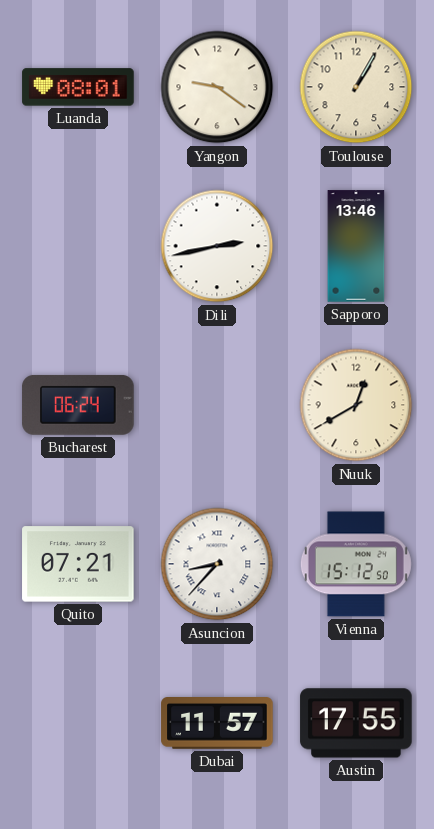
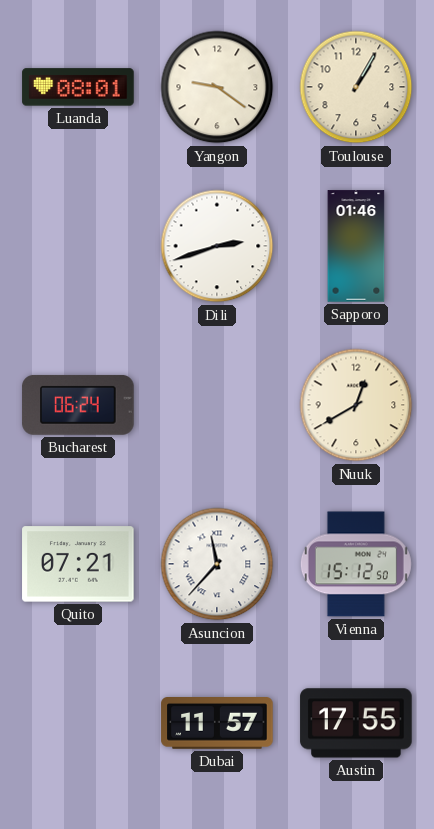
Dili: 2:43 -> 2:42
Sapporo: 13:46 -> 01:46
Asuncion: 8:37 -> 11:37
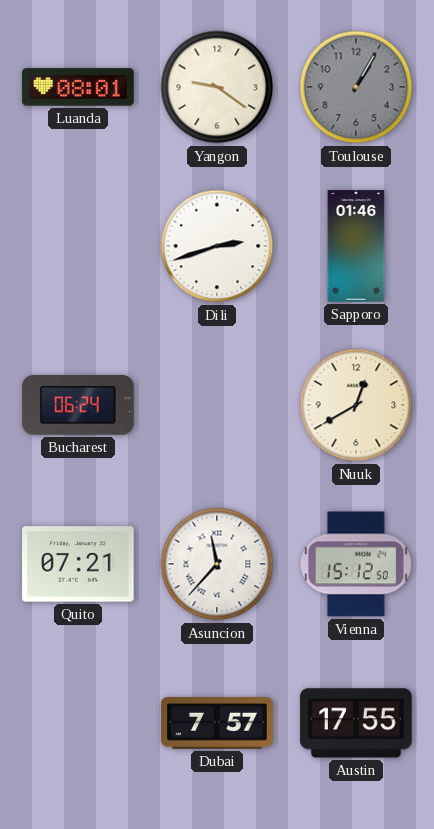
Toulouse dial: cream -> grey
Dubai: 11:57 -> 7:57
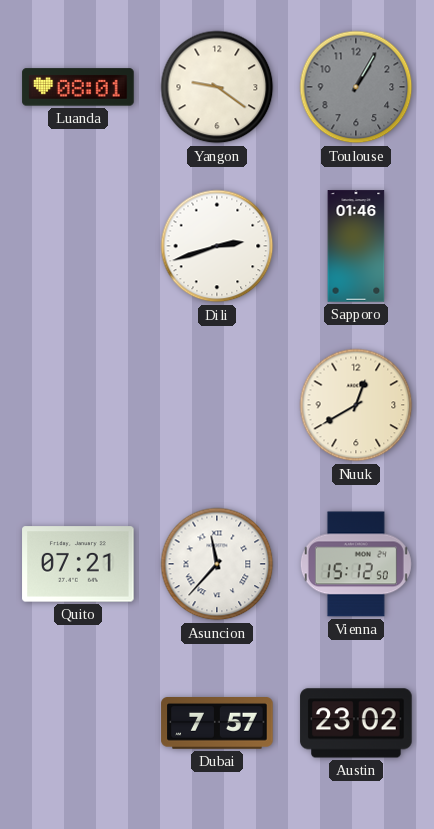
Bucharest: 06:24 -> none
Austin: 17:55 -> 23:02
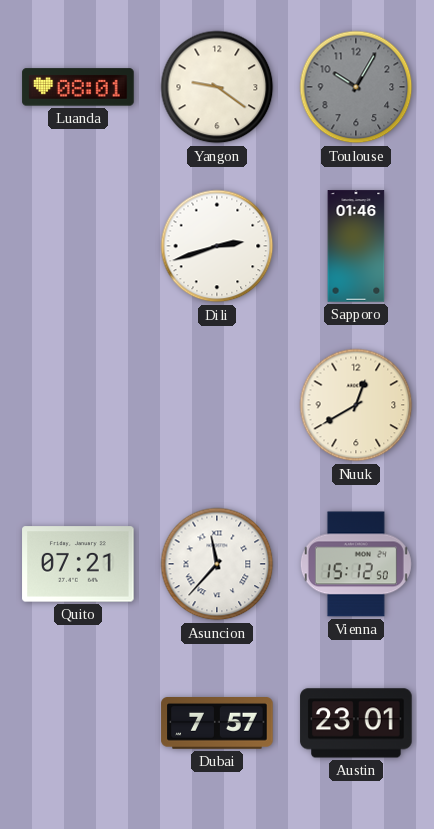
Toulouse: 1:05 -> 10:05
Austin: 23:02 -> 23:01
